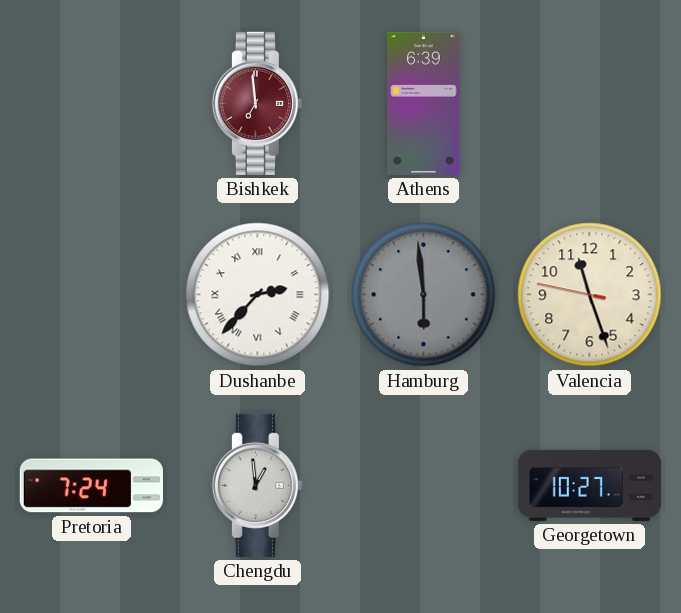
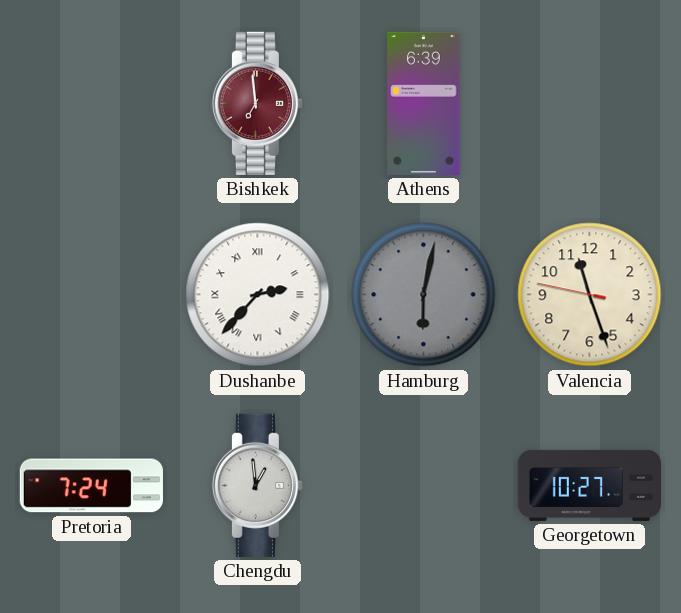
Hamburg: 5:59 -> 6:02
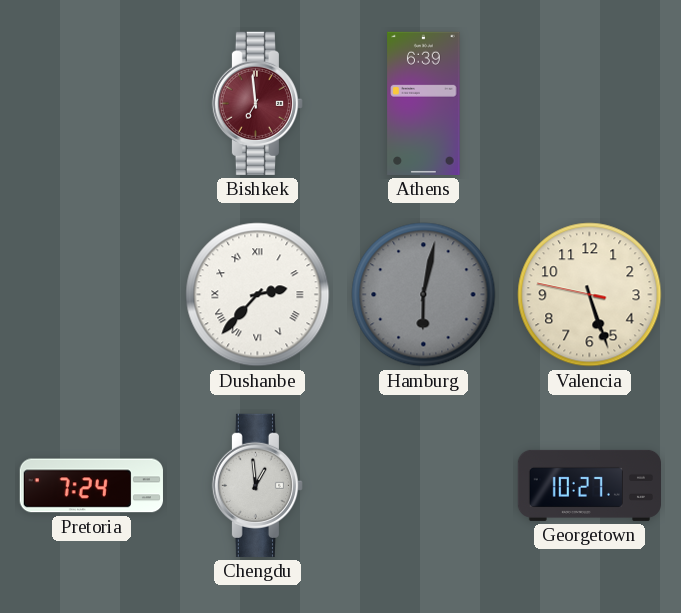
Valencia: 11:26 -> 5:26
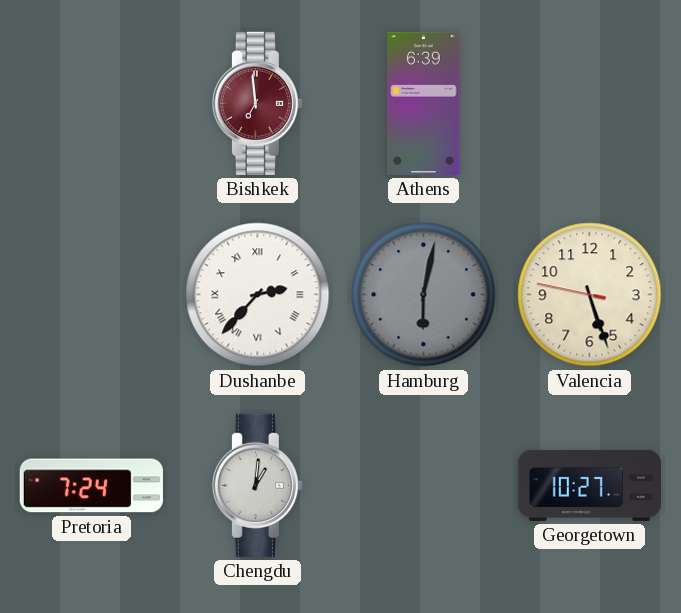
Chengdu: 12:59 -> 1:01
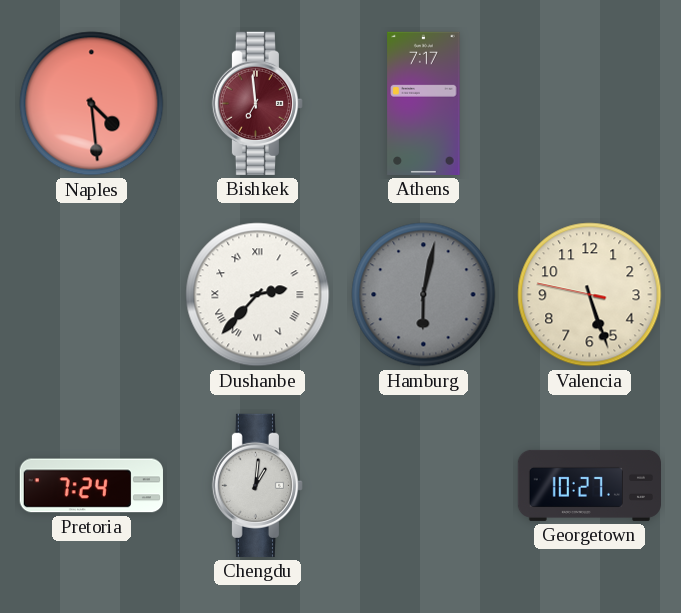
Naples: none -> 4:29
Athens: 6:39 -> 7:17
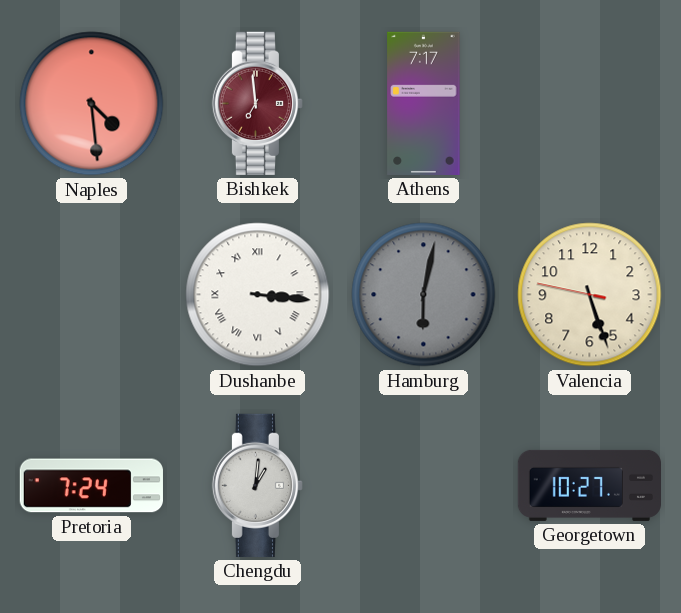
Dushanbe: 2:37 -> 3:16
